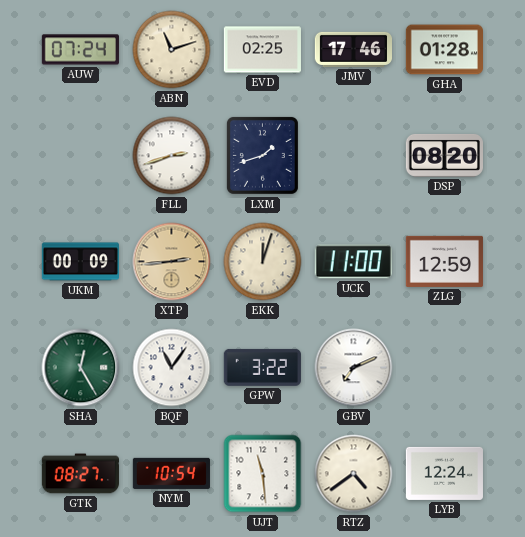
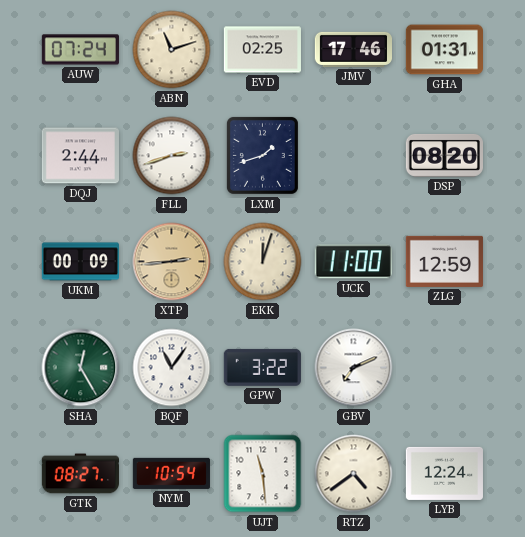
GHA: 01:28 -> 01:31
DQJ: none -> 2:44
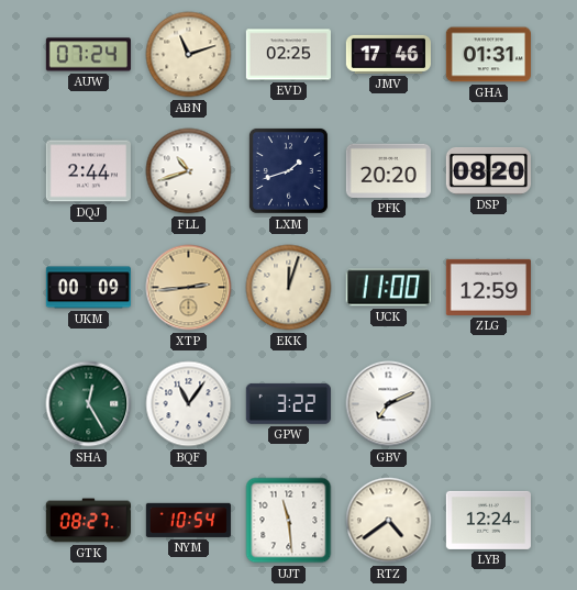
FLL: 2:42 -> 10:42
PFK: none -> 20:20
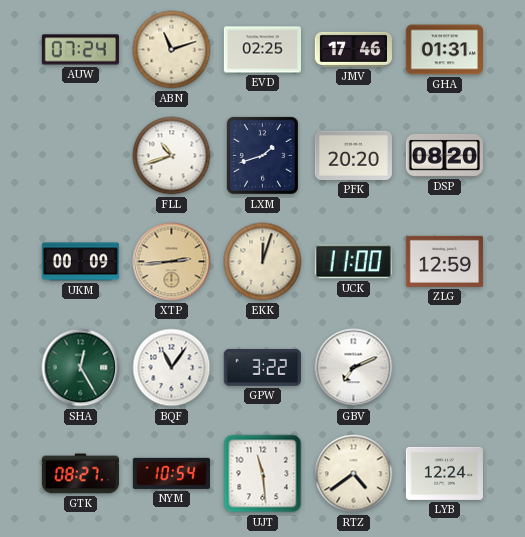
DQJ: 2:44 -> none
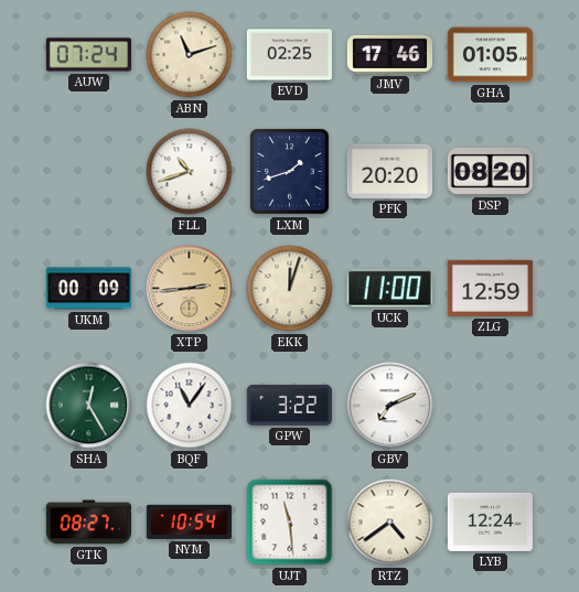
GHA: 01:31 -> 01:05
